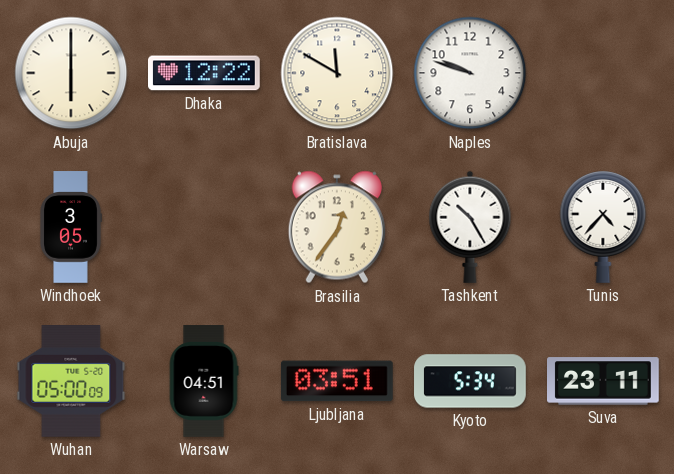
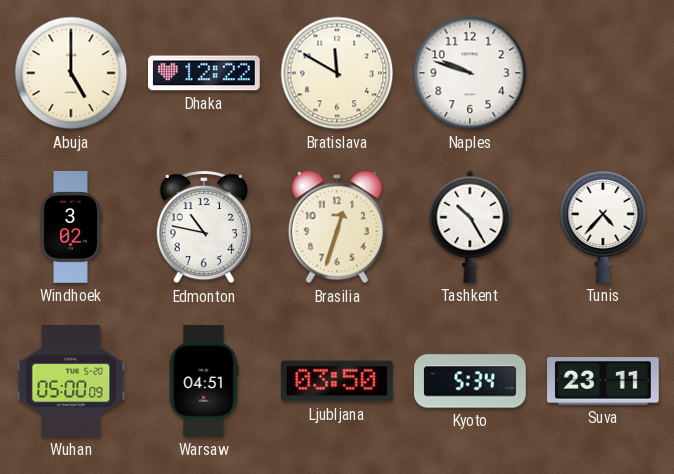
Abuja: 6:00 -> 5:00
Windhoek: 3:05 -> 3:02
Edmonton: none -> 10:47
Brasilia: 12:36 -> 12:33
Ljubljana: 03:51 -> 03:50
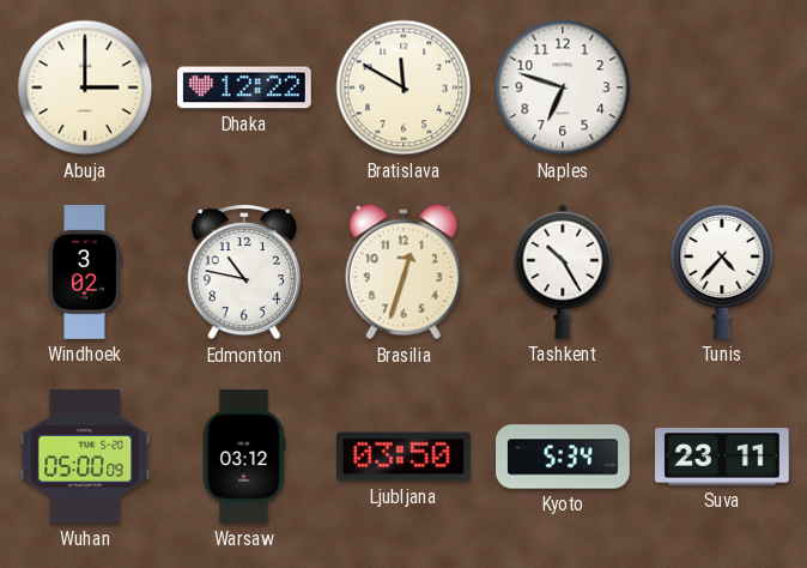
Abuja: 5:00 -> 3:00
Naples: 9:48 -> 6:48
Warsaw: 04:51 -> 03:12
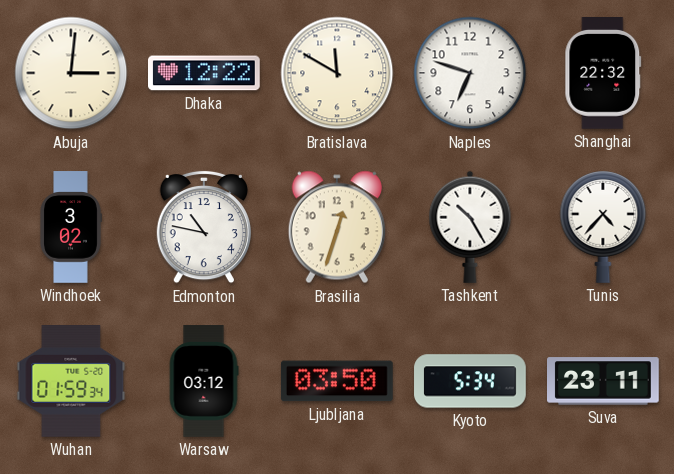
Abuja: 3:00 -> 3:01
Shanghai: none -> 22:32
Wuhan: 05:00 -> 01:59
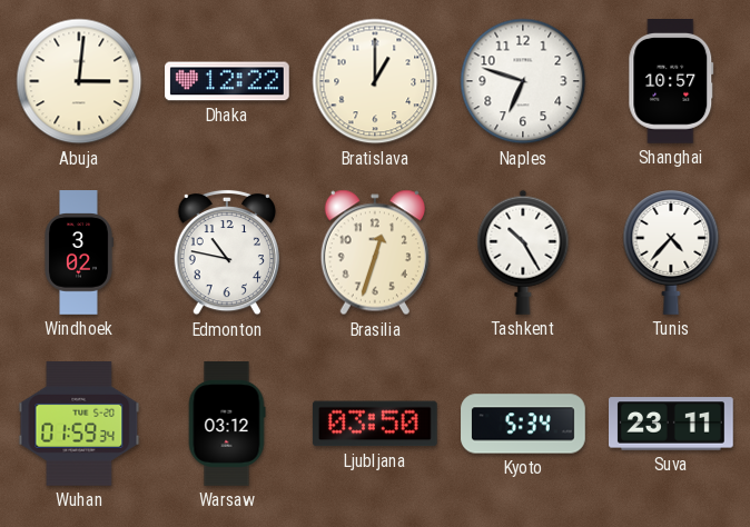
Bratislava: 11:50 -> 1:00
Shanghai: 22:32 -> 10:57
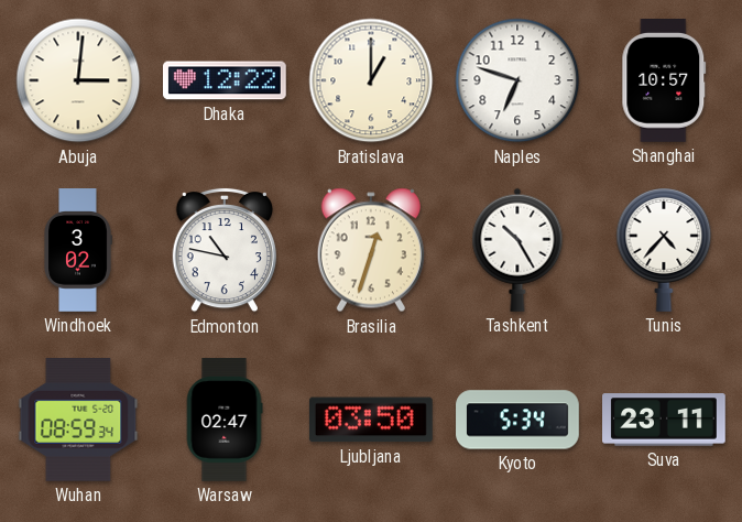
Wuhan: 01:59 -> 08:59
Warsaw: 03:12 -> 02:47
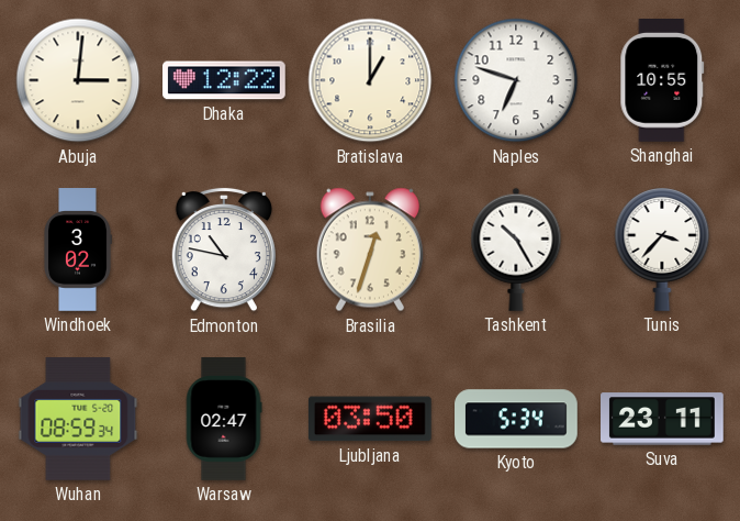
Shanghai: 10:57 -> 10:55
Tunis: 4:37 -> 3:37
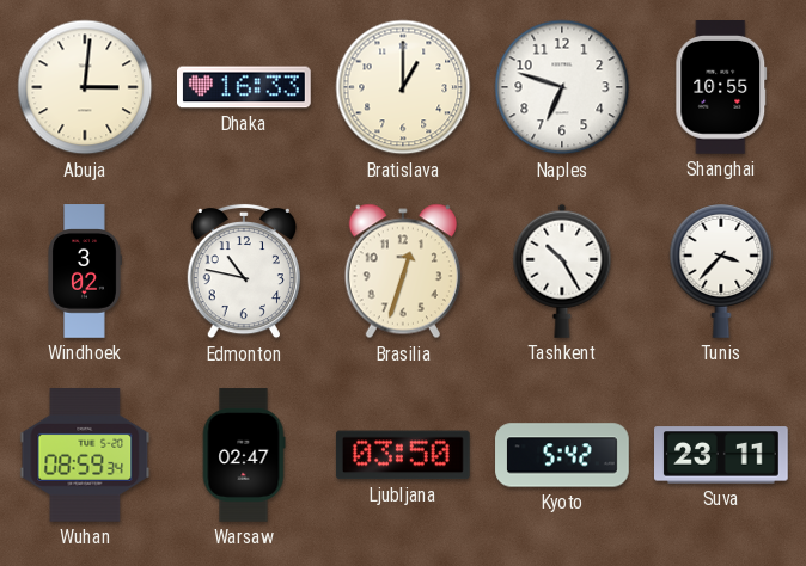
Dhaka: 12:22 -> 16:33
Kyoto: 5:34 -> 5:42
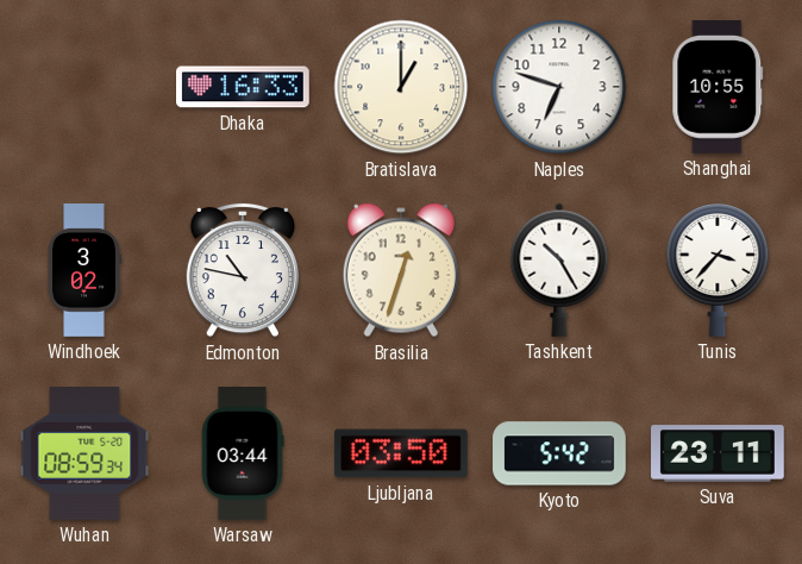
Abuja: 3:01 -> none
Warsaw: 02:47 -> 03:44
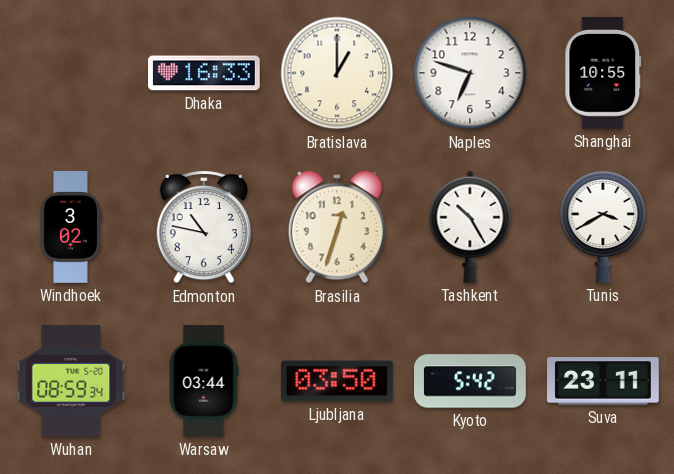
Tunis: 3:37 -> 3:40
